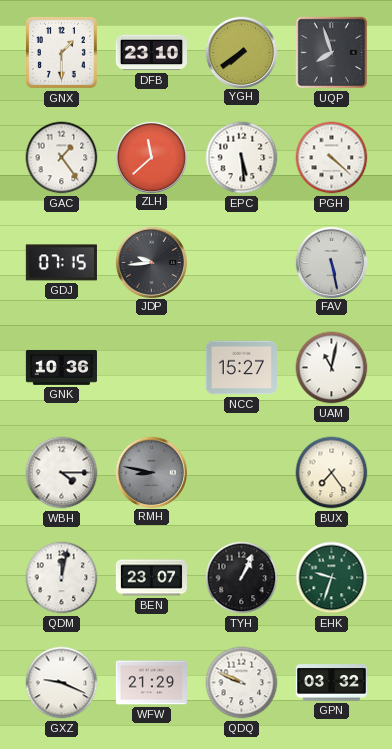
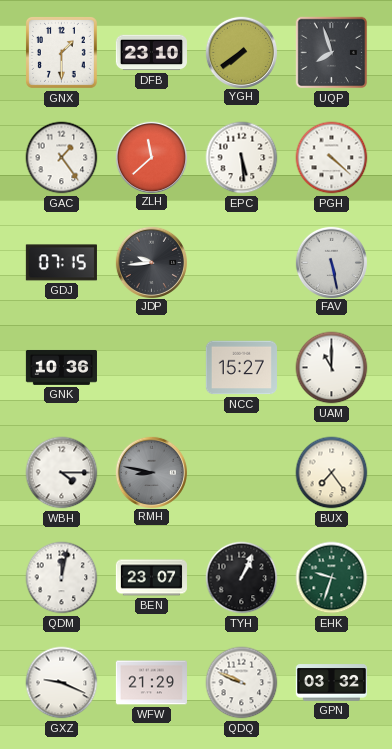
UAM: 11:02 -> 11:00
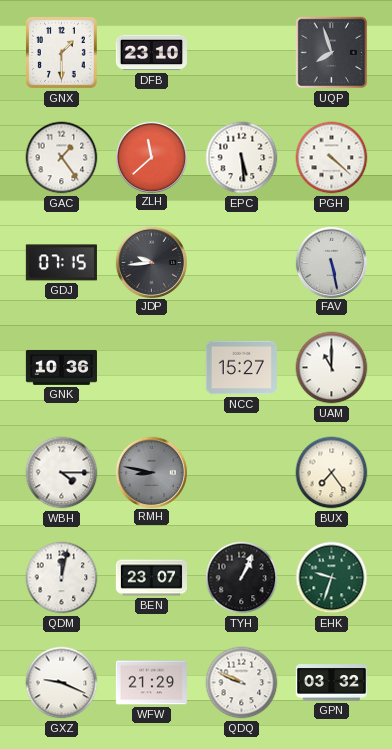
YGH: 7:39 -> none
